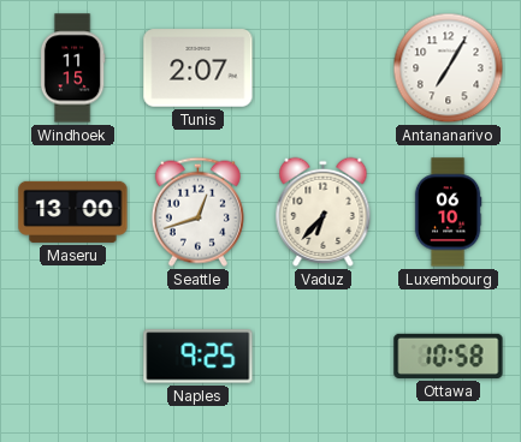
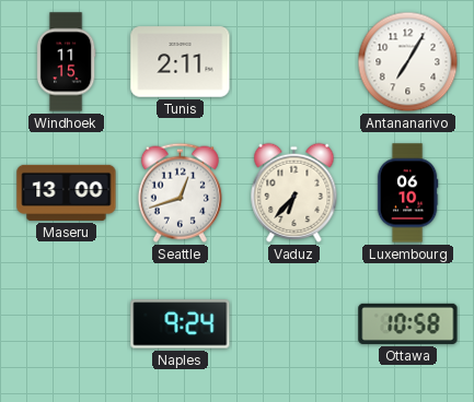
Tunis: 2:07 -> 2:11
Naples: 9:25 -> 9:24
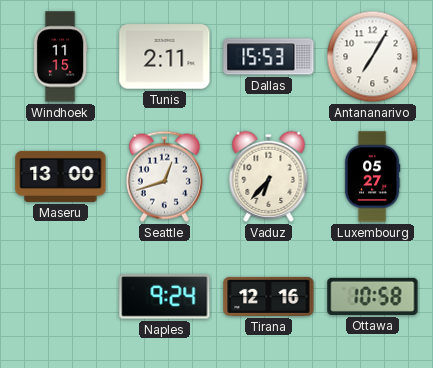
Dallas: none -> 15:53
Luxembourg: 06:10 -> 05:27
Tirana: none -> 12:16
